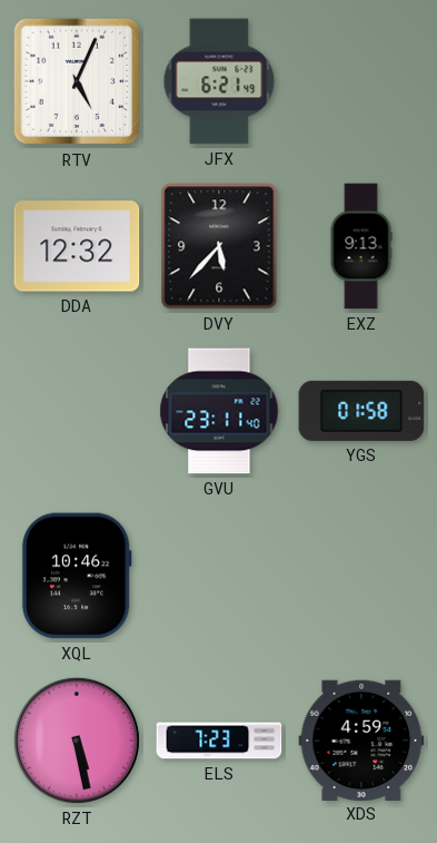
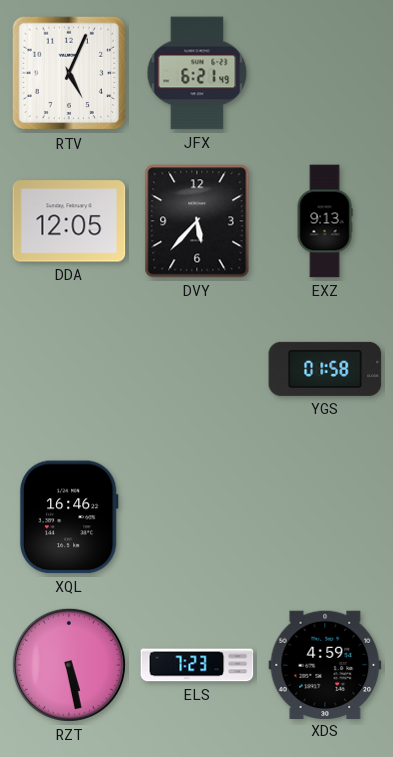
DDA: 12:32 -> 12:05
GVU: 23:11 -> none
XQL: 10:46 -> 16:46
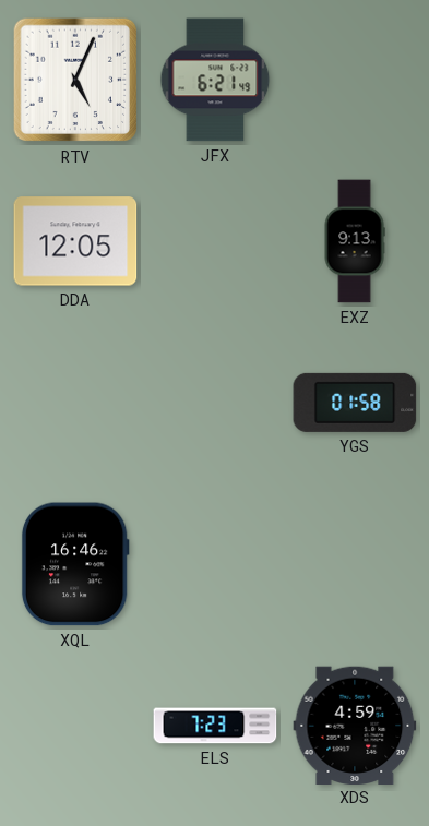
DVY: 5:37 -> none
RZT: 5:28 -> none
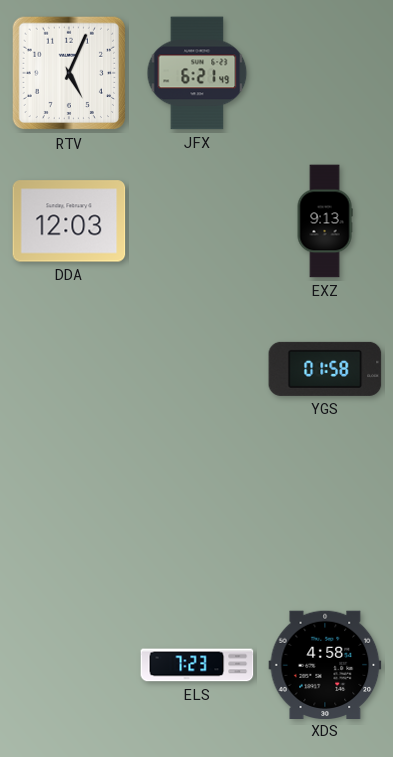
DDA: 12:05 -> 12:03
XQL: 16:46 -> none
XDS: 4:59 -> 4:58
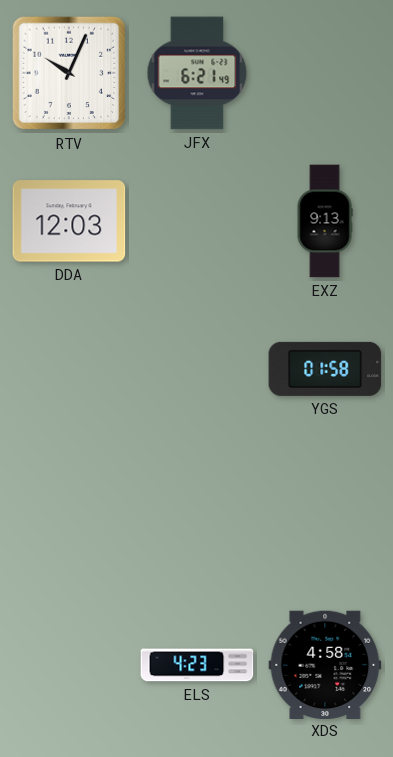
RTV: 5:04 -> 10:04
ELS: 7:23 -> 4:23
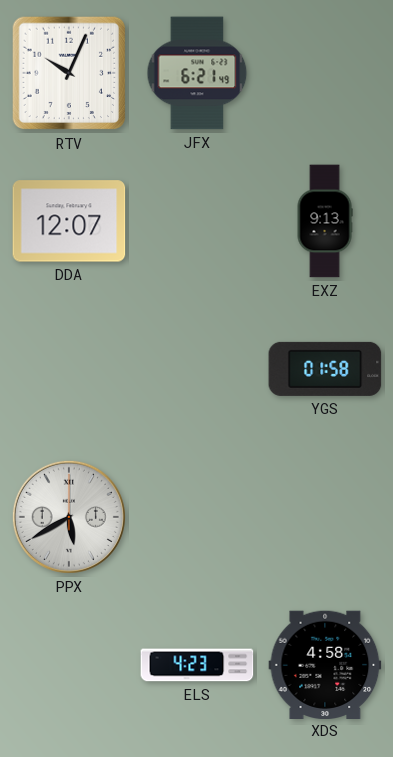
DDA: 12:03 -> 12:07
PPX: none -> 5:40
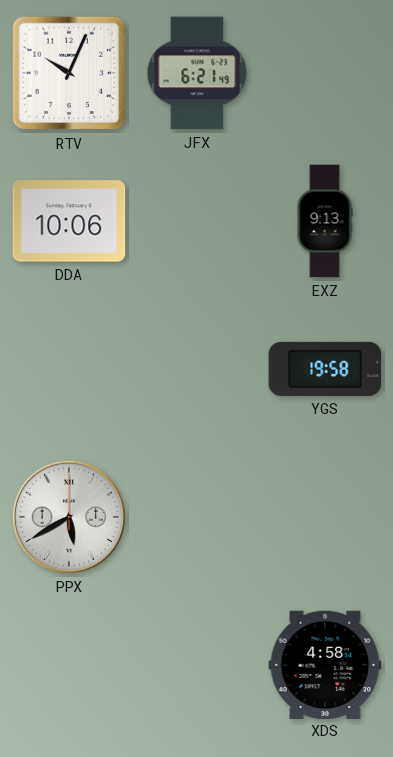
DDA: 12:07 -> 10:06
YGS: 01:58 -> 19:58
ELS: 4:23 -> none
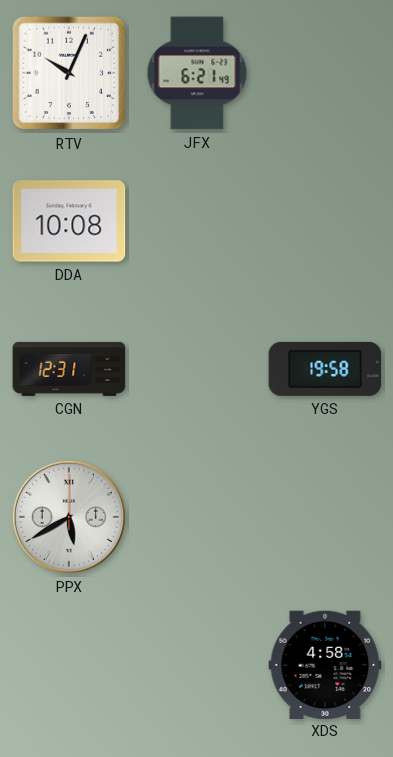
DDA: 10:06 -> 10:08
EXZ: 9:13 -> none
CGN: none -> 12:31
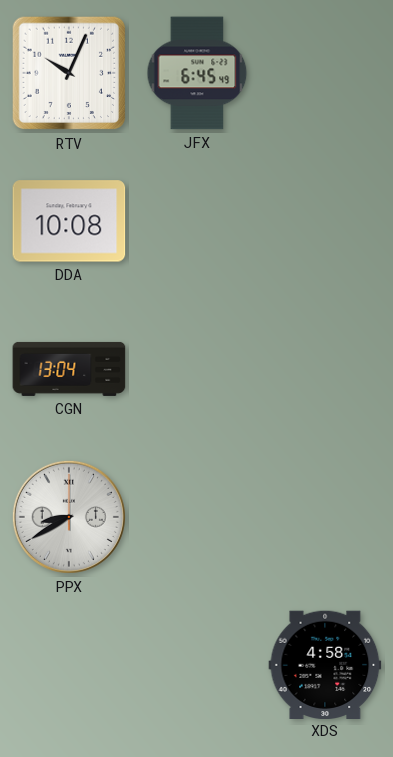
JFX: 6:21 -> 6:45
CGN: 12:31 -> 13:04
YGS: 19:58 -> none
PPX: 5:40 -> 8:40
